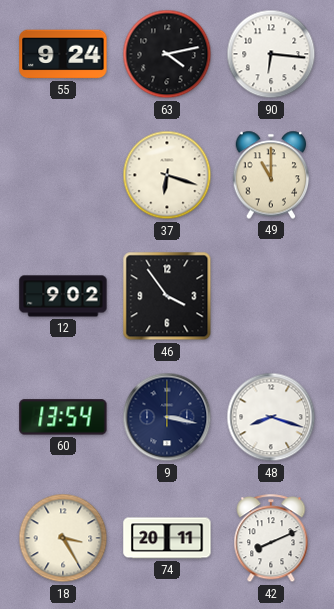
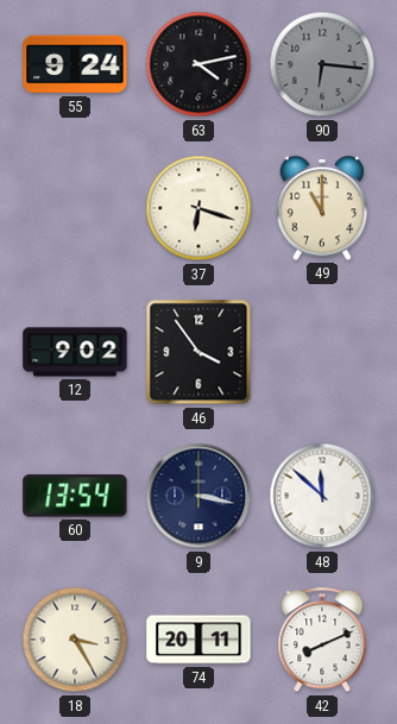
90 dial: white -> grey
48: 8:18 -> 11:52
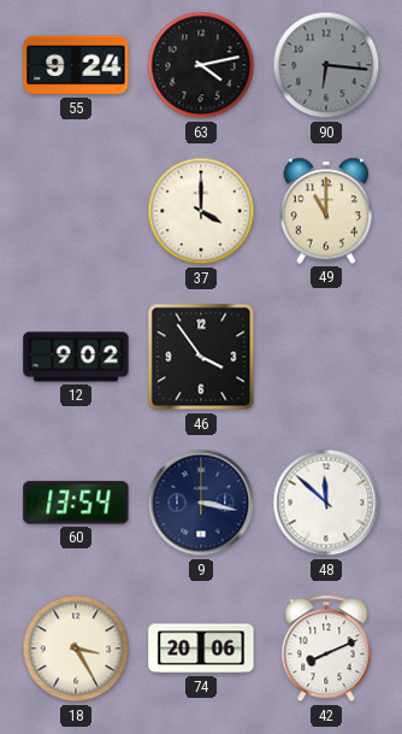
37: 6:18 -> 4:00
74: 20:11 -> 20:06
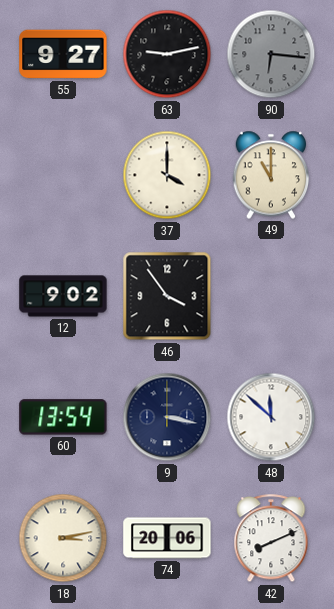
55: 9:24 -> 9:27
63: 4:13 -> 9:13
18: 3:25 -> 3:13
